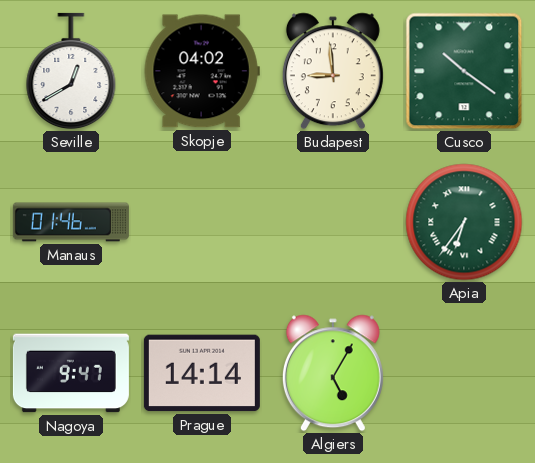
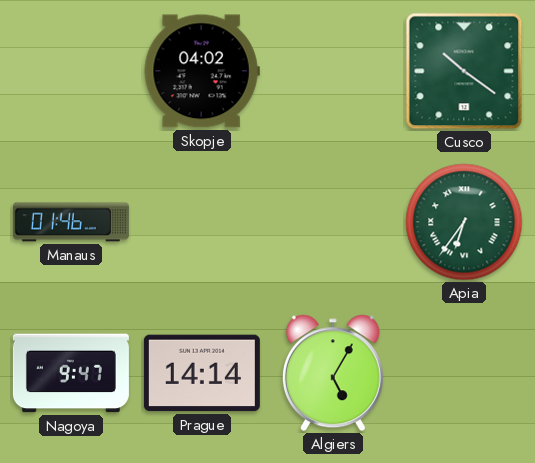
Seville: 12:40 -> none
Budapest: 8:59 -> none
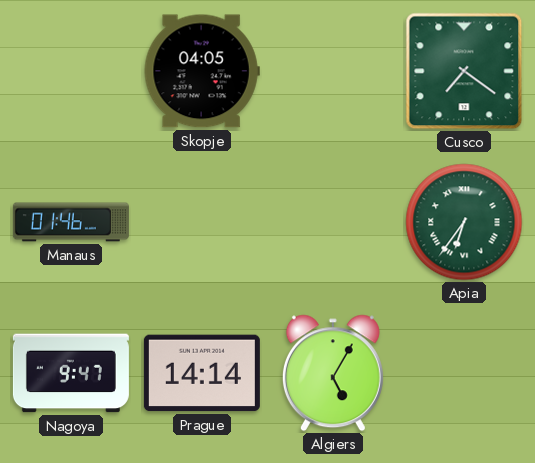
Skopje: 04:02 -> 04:05
Cusco: 10:21 -> 7:21
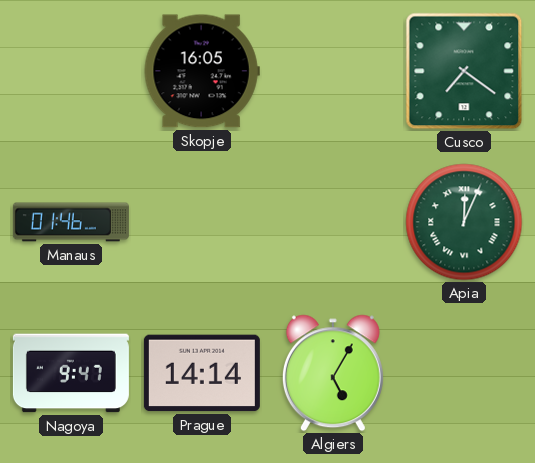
Skopje: 04:05 -> 16:05
Apia: 6:36 -> 12:04
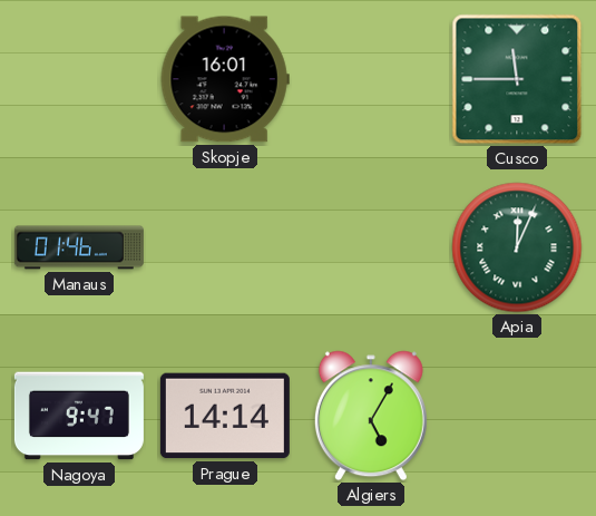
Skopje: 16:05 -> 16:01
Cusco: 7:21 -> 11:45
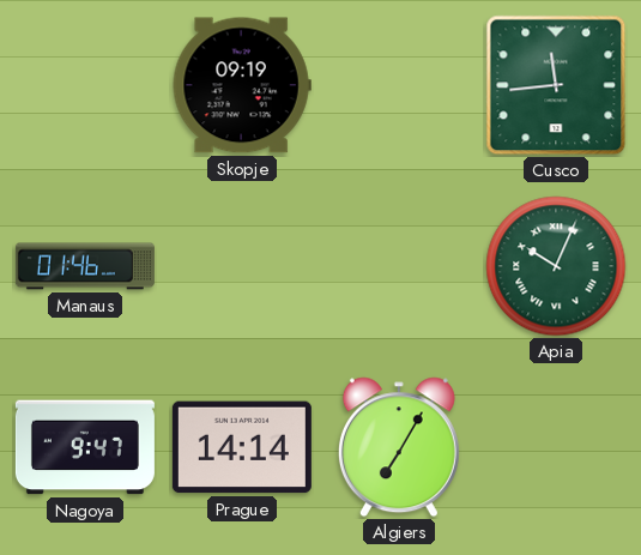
Skopje: 16:01 -> 09:19
Cusco: 11:45 -> 11:44
Apia: 12:04 -> 10:04
Algiers: 5:05 -> 7:05
